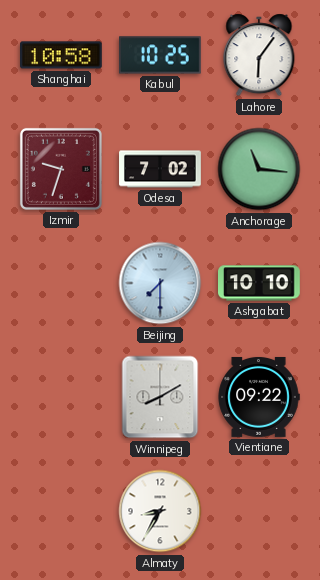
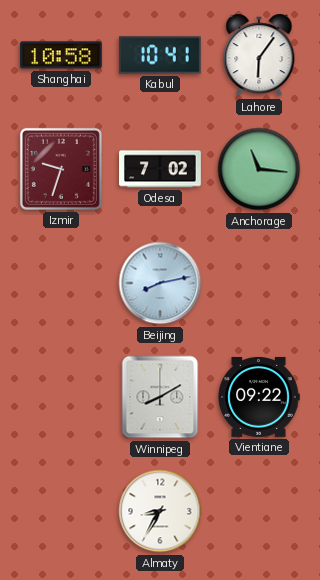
Kabul: 10:25 -> 10:41
Beijing: 7:30 -> 8:13
Ashgabat: 10:10 -> none
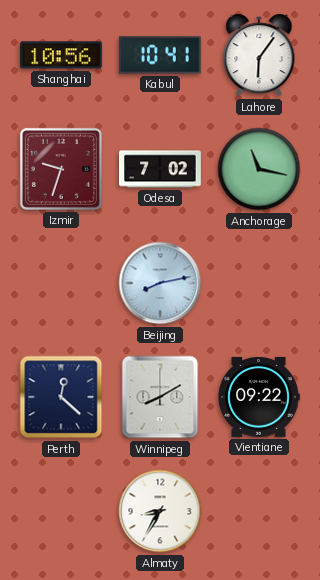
Shanghai: 10:58 -> 10:56
Anchorage: 11:16 -> 11:17
Perth: none -> 12:22
